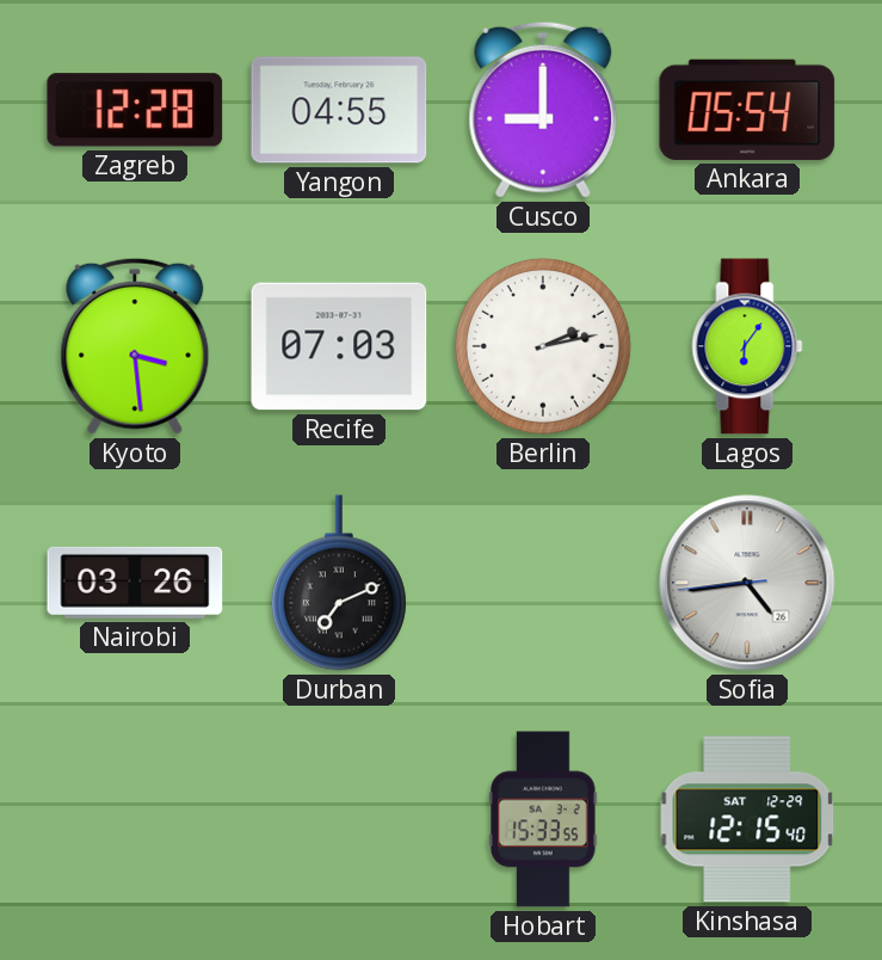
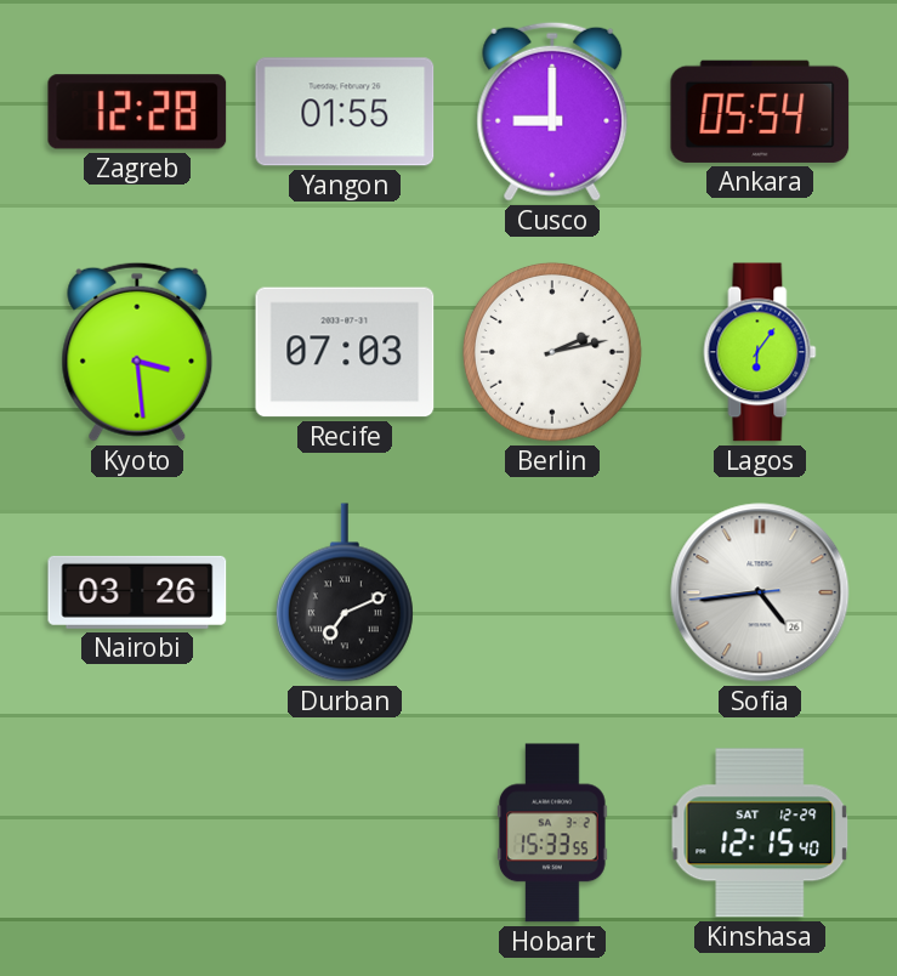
Yangon: 04:55 -> 01:55
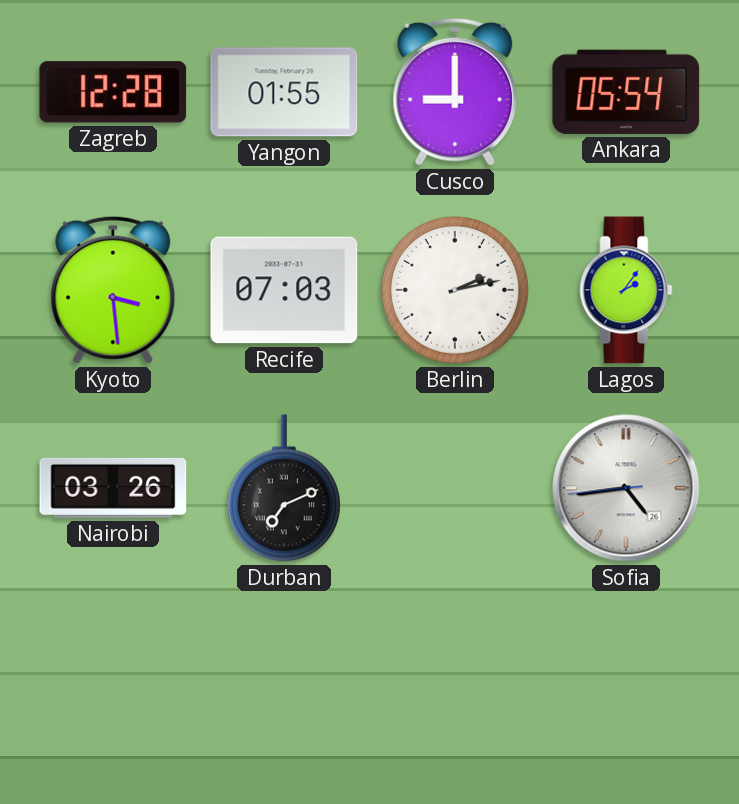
Lagos: 6:06 -> 2:06
Hobart: 15:33 -> none
Kinshasa: 12:15 -> none
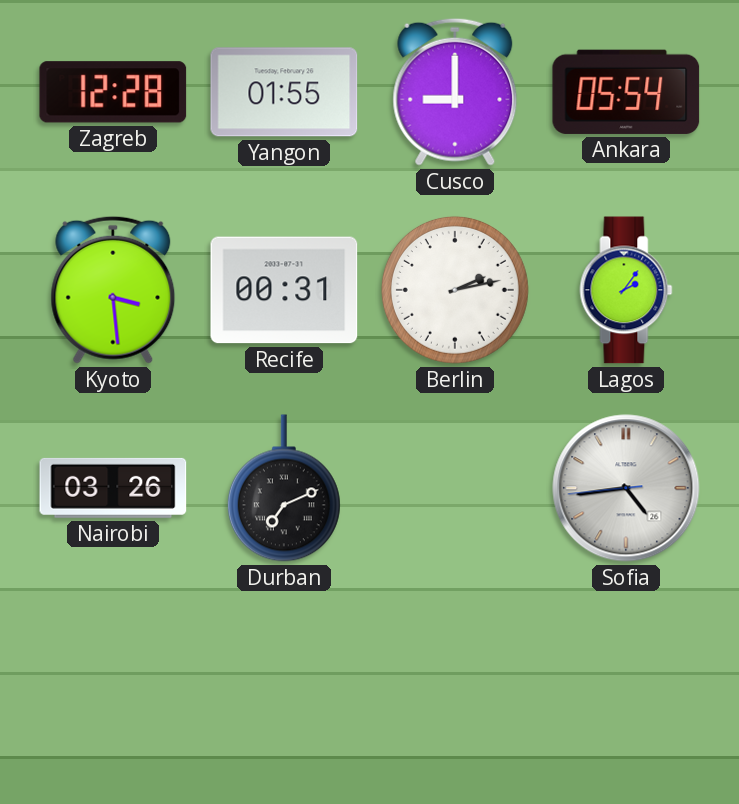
Recife: 07:03 -> 00:31
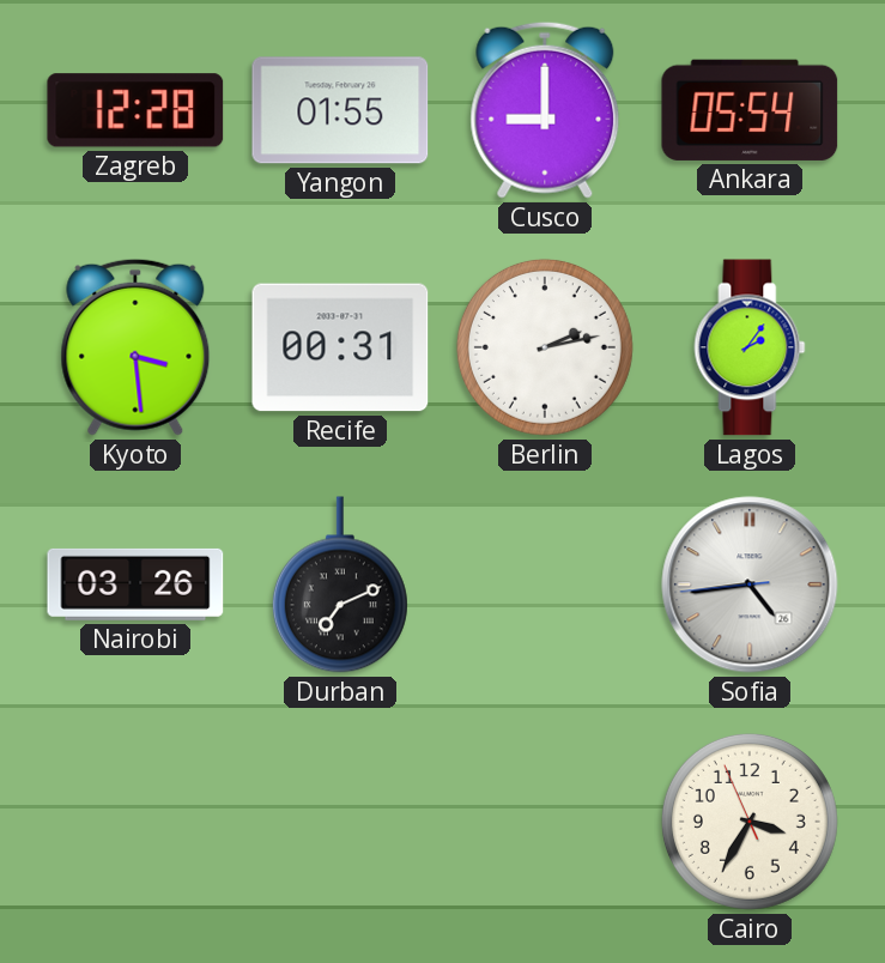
Cairo: none -> 3:34
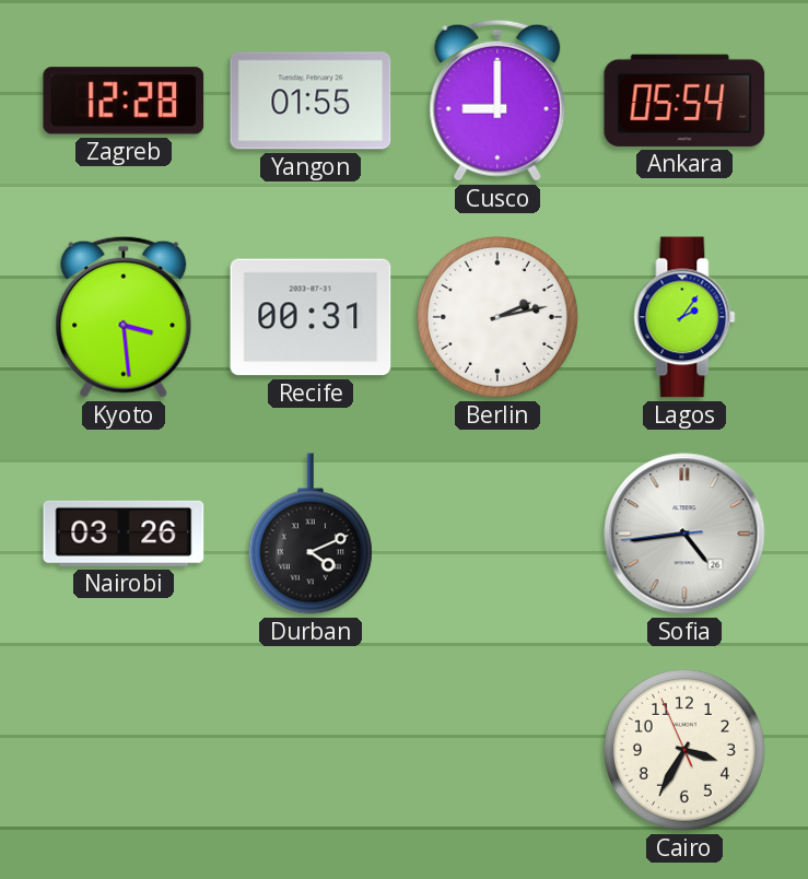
Durban: 7:11 -> 4:11
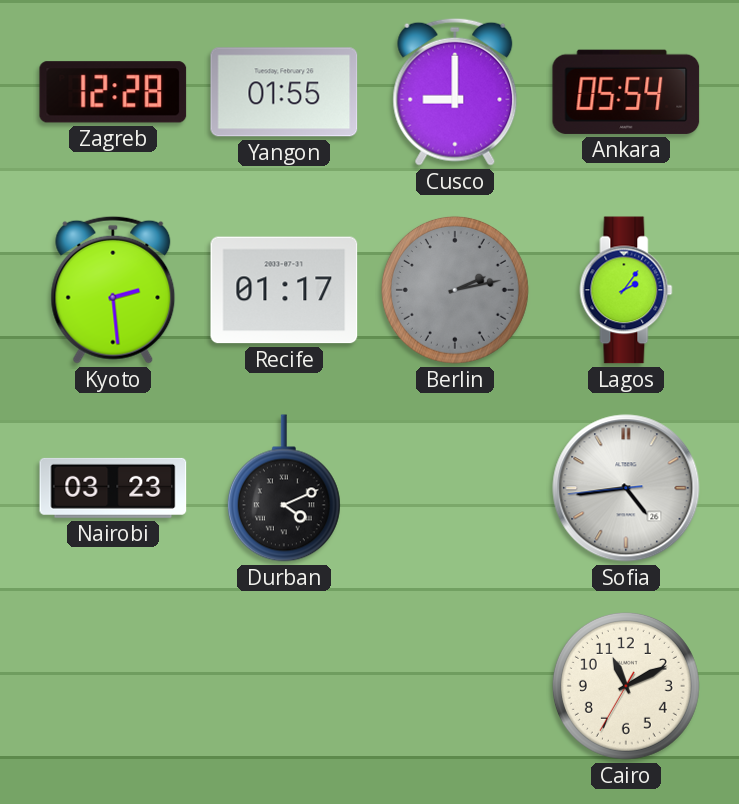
Kyoto: 3:29 -> 2:29
Recife: 00:31 -> 01:17
Berlin dial: white -> grey
Nairobi: 03:26 -> 03:23
Cairo: 3:34 -> 11:10
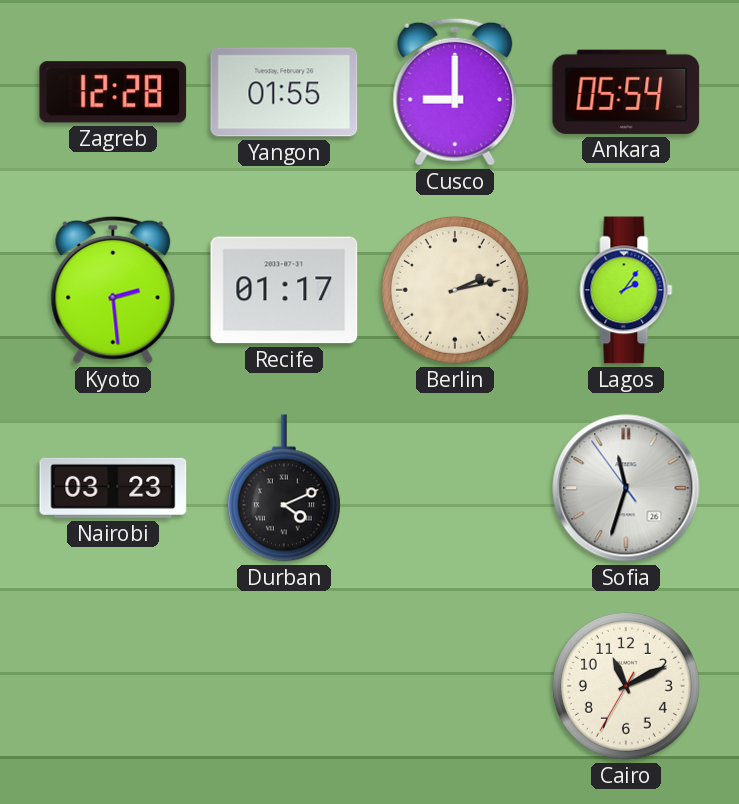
Berlin dial: grey -> cream
Sofia: 4:43 -> 11:32
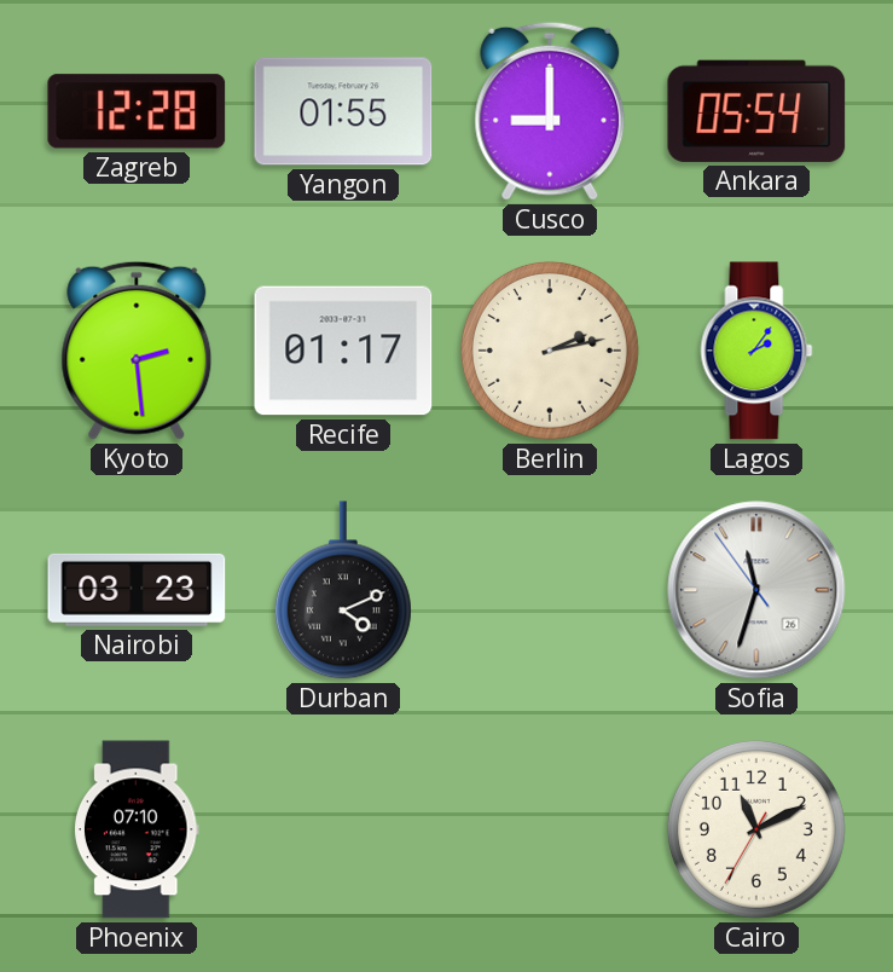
Phoenix: none -> 07:10
